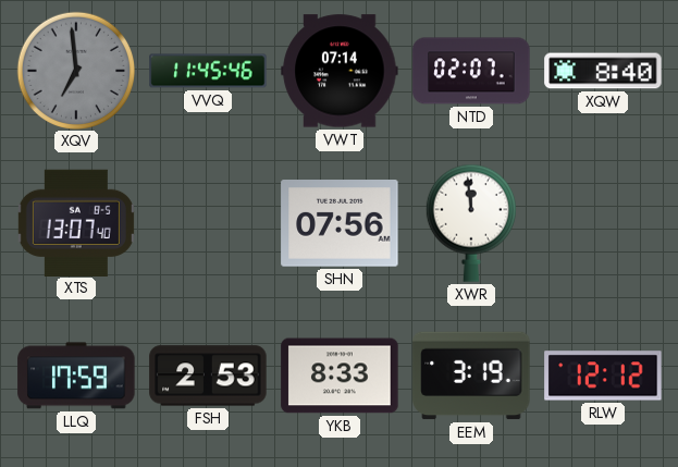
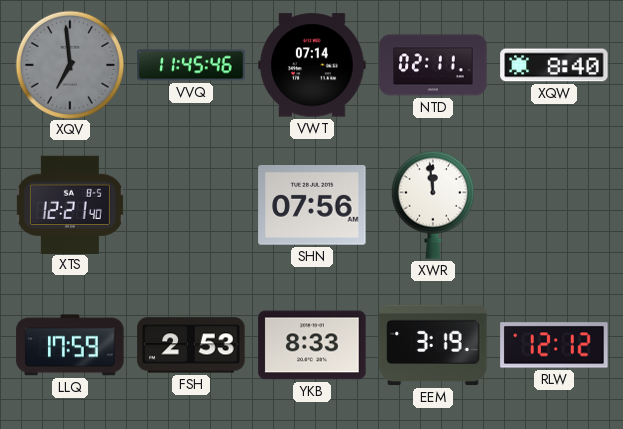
NTD: 02:07 -> 02:11
XTS: 13:07 -> 12:21
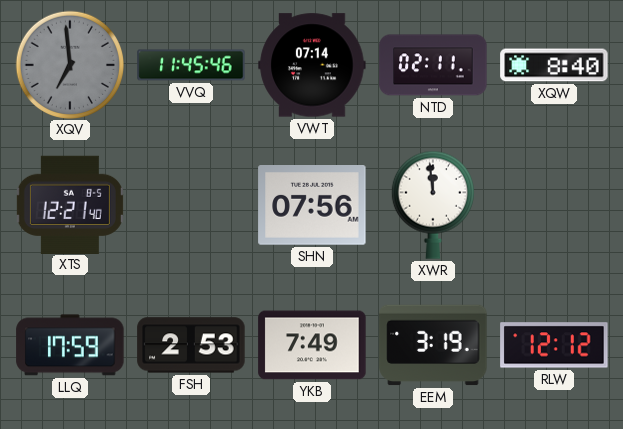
YKB: 8:33 -> 7:49
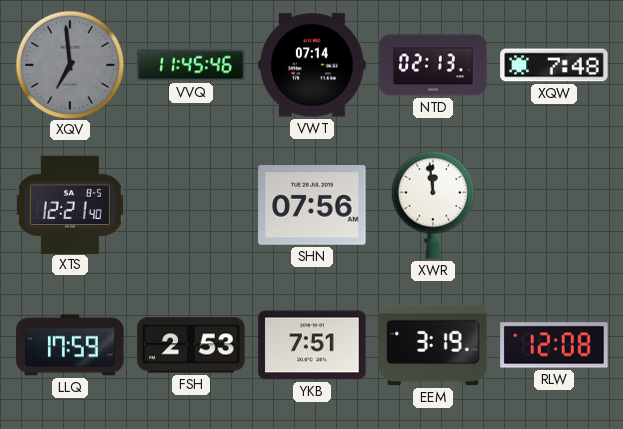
NTD: 02:11 -> 02:13
XQW: 8:40 -> 7:48
YKB: 7:49 -> 7:51
RLW: 12:12 -> 12:08
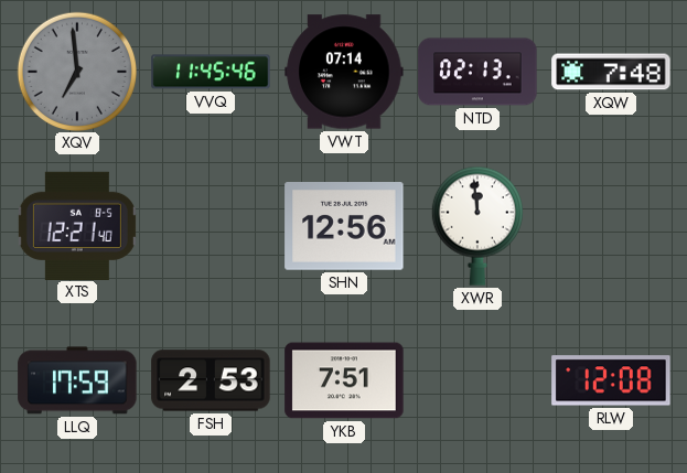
SHN: 07:56 -> 12:56
EEM: 3:19 -> none
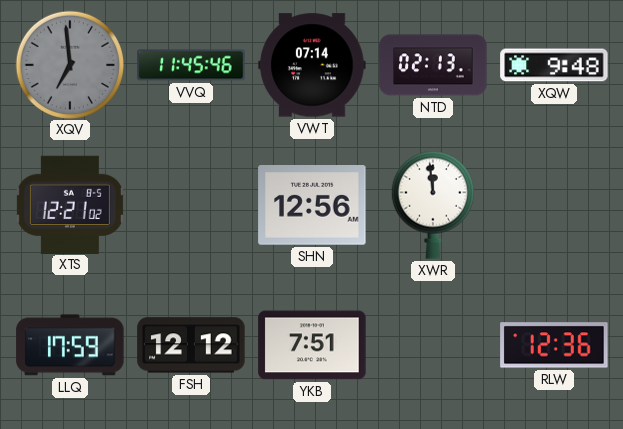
XQW: 7:48 -> 9:48
XTS: 12:21:40 -> 12:21:02
FSH: 2:53 -> 12:12
RLW: 12:08 -> 12:36
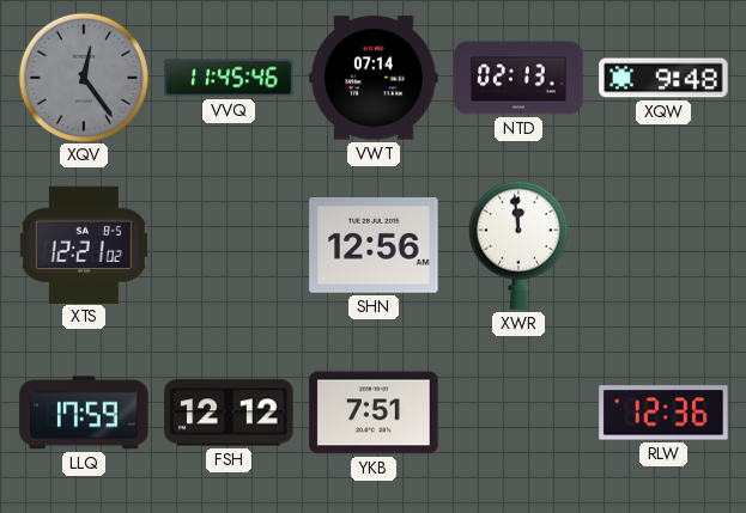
XQV: 6:59 -> 12:24
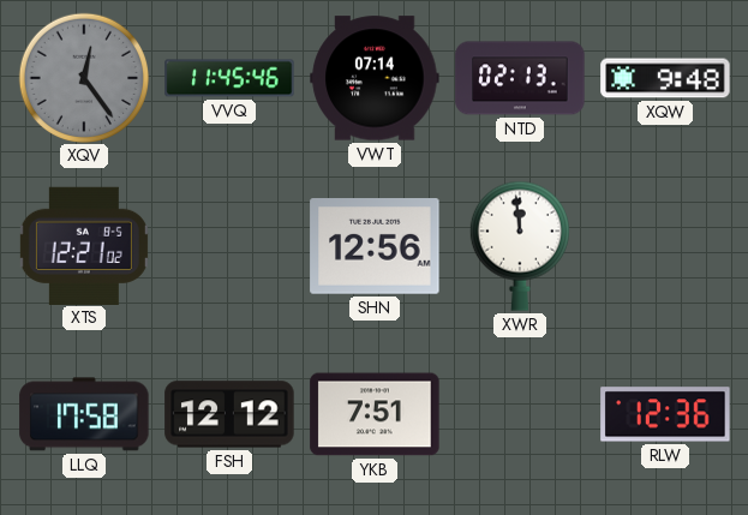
LLQ: 17:59 -> 17:58
